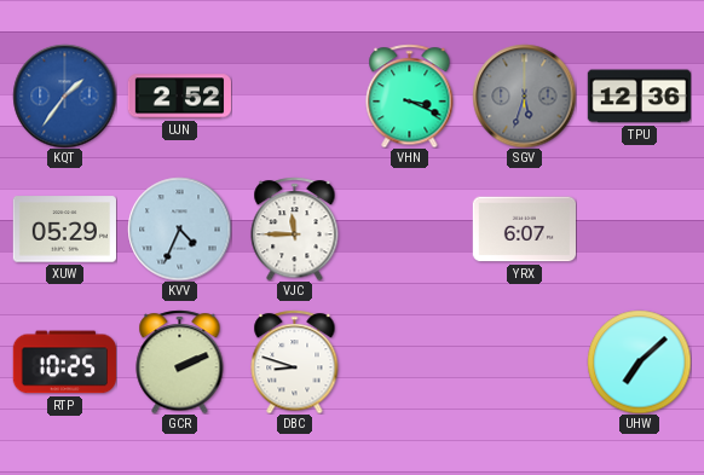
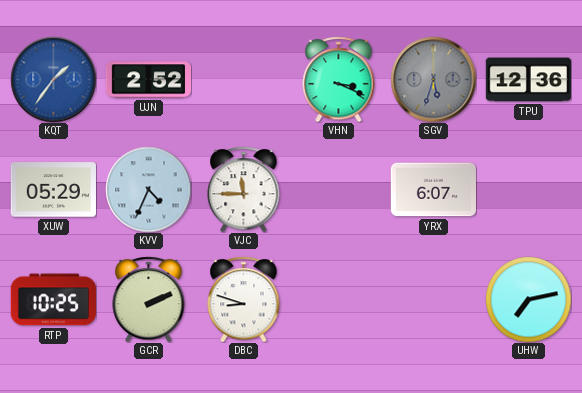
UHW: 7:08 -> 7:13
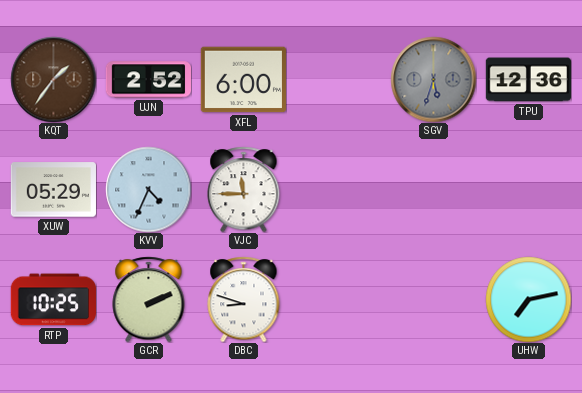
KQT dial: blue -> brown
XFL: none -> 6:00
VHN: 3:19 -> none
YRX: 6:07 -> none
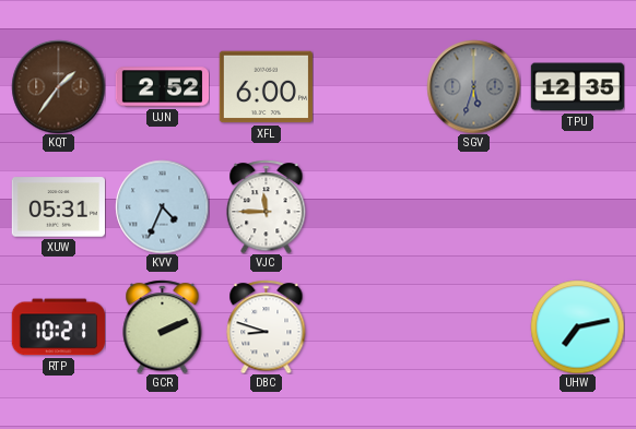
TPU: 12:36 -> 12:35
XUW: 05:29 -> 05:31
RTP: 10:25 -> 10:21
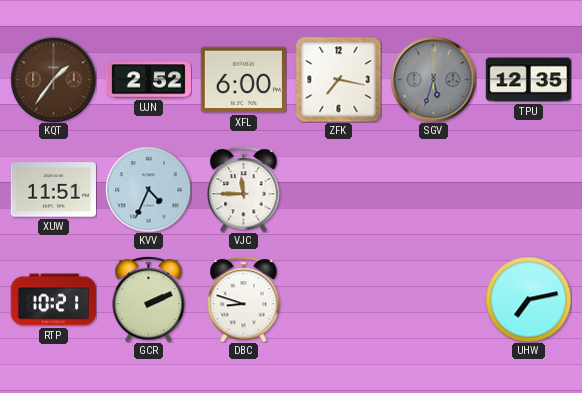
ZFK: none -> 7:17
XUW: 05:31 -> 11:51
